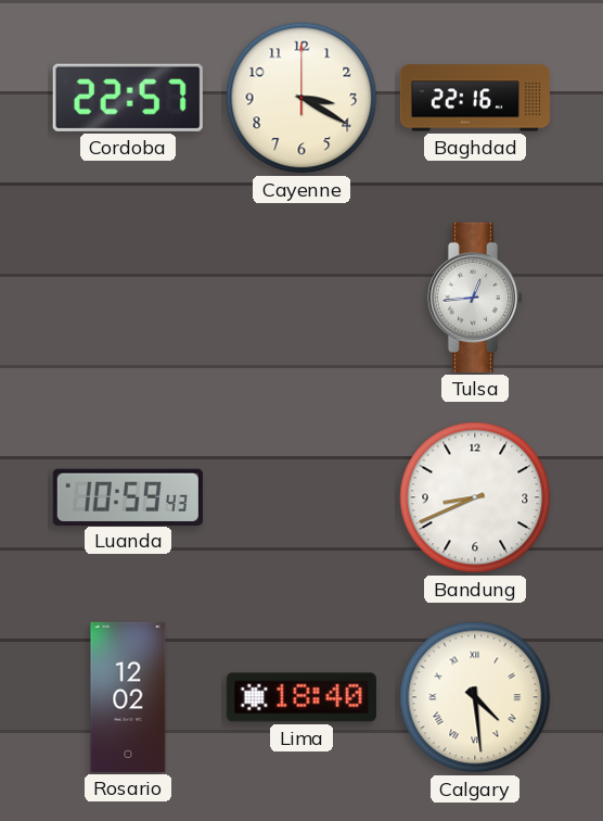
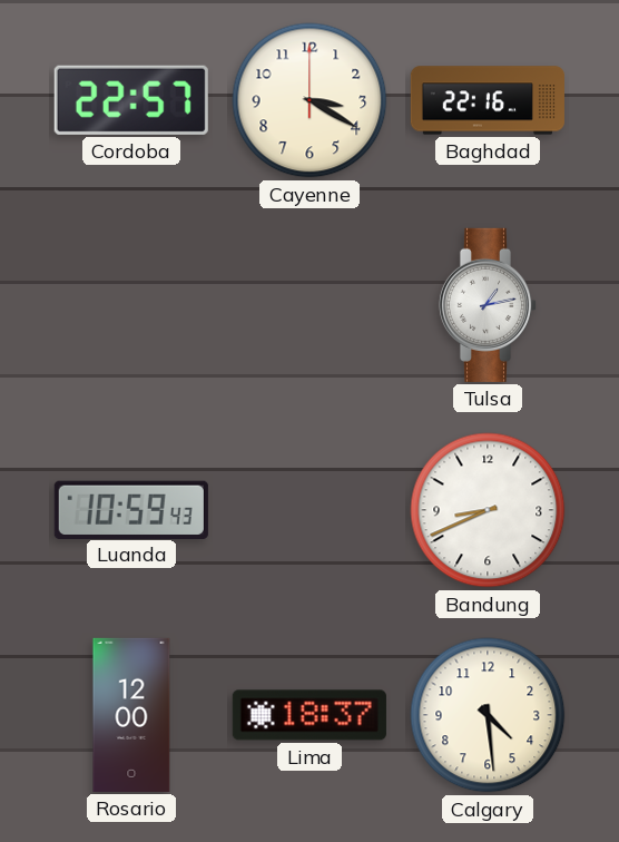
Tulsa: 12:44 -> 1:13
Rosario: 12:02 -> 12:00
Lima: 18:40 -> 18:37
Calgary numerals: Roman -> Arabic
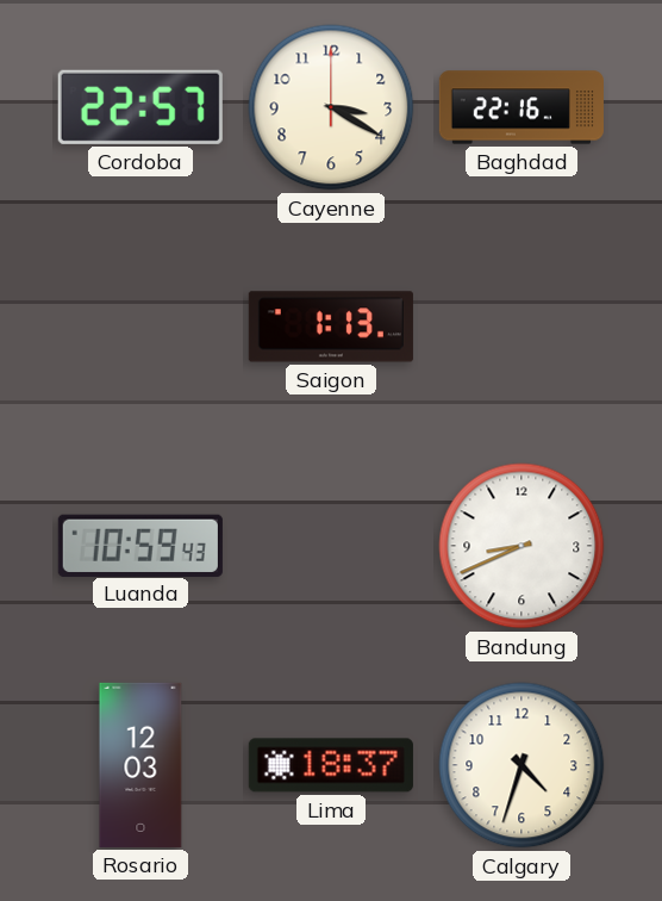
Saigon: none -> 1:13
Tulsa: 1:13 -> none
Rosario: 12:00 -> 12:03
Calgary: 4:29 -> 4:33
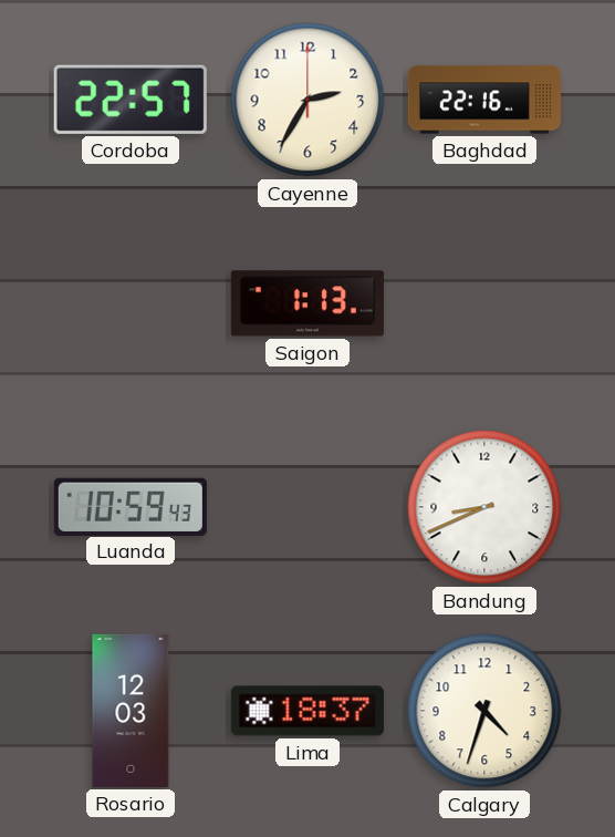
Cayenne: 3:20 -> 2:35
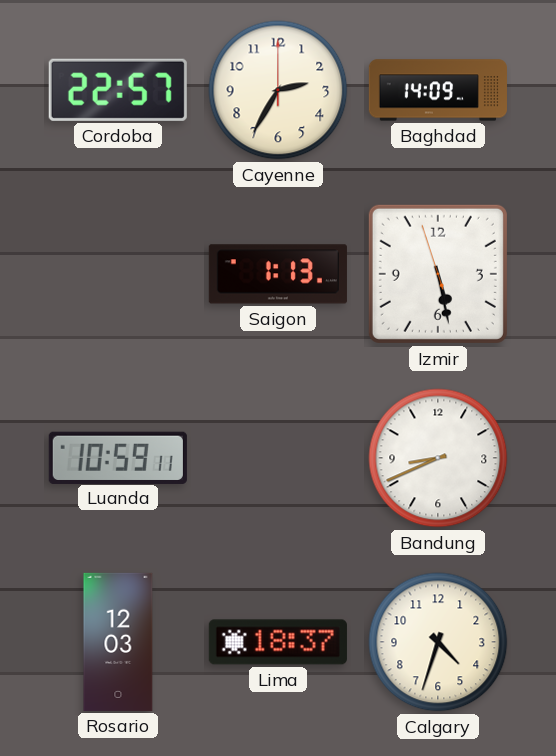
Baghdad: 22:16 -> 14:09
Izmir: none -> 5:27
Luanda: 10:59:43 -> 10:59:11
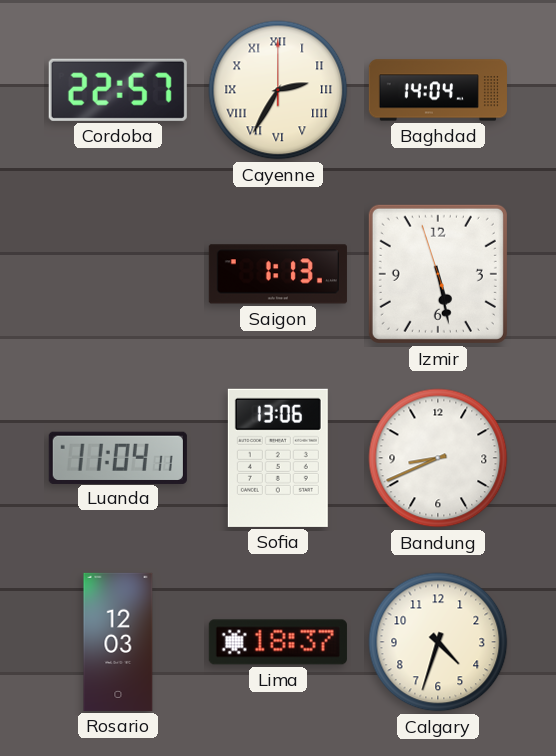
Cayenne numerals: Arabic -> Roman
Baghdad: 14:09 -> 14:04
Luanda: 10:59 -> 11:04
Sofia: none -> 13:06
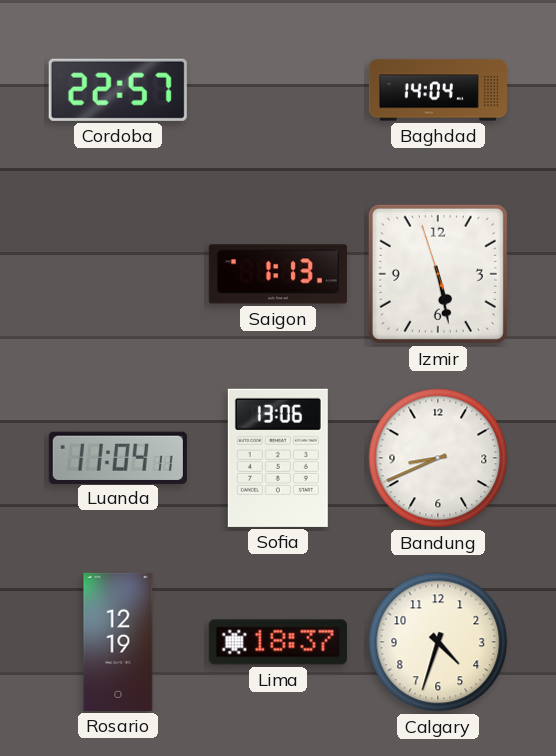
Cayenne: 2:35 -> none
Rosario: 12:03 -> 12:19
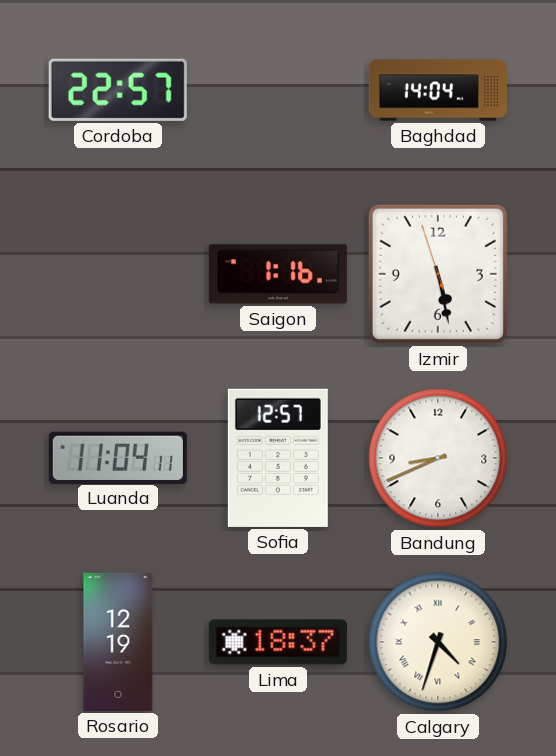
Saigon: 1:13 -> 1:16
Sofia: 13:06 -> 12:57
Calgary numerals: Arabic -> Roman
